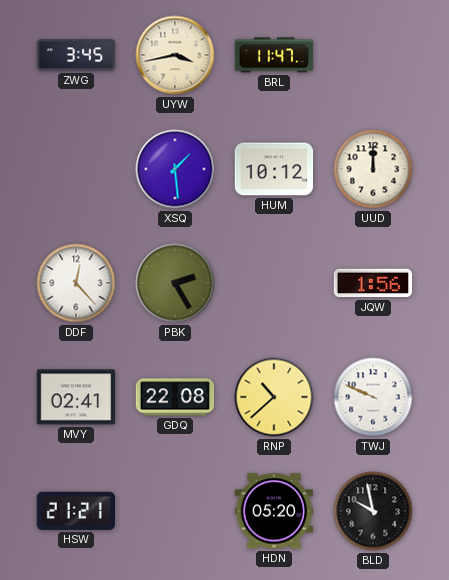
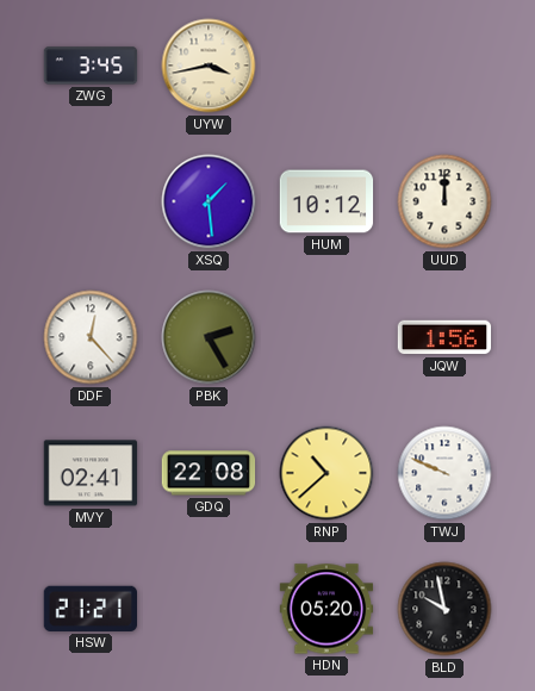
BRL: 11:47 -> none
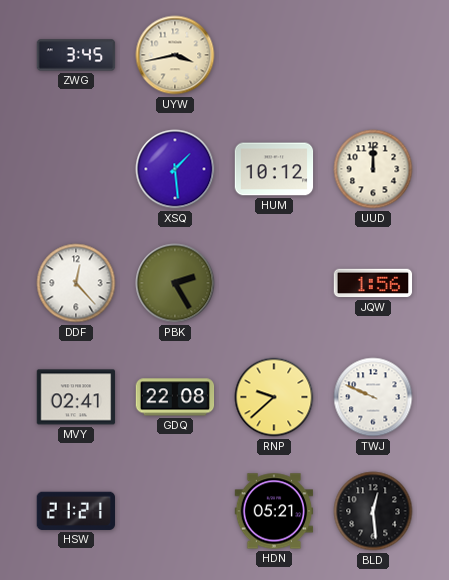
RNP: 10:38 -> 9:38
HDN: 05:20 -> 05:21
BLD: 9:58 -> 12:29
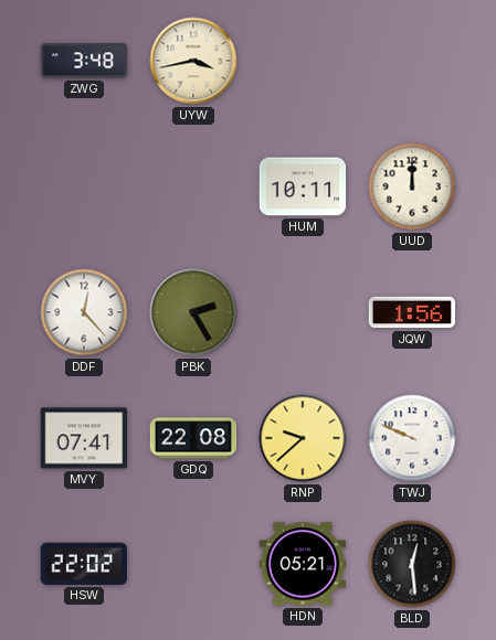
ZWG: 3:45 -> 3:48
XSQ: 1:29 -> none
HUM: 10:12 -> 10:11
MVY: 02:41 -> 07:41
HSW: 21:21 -> 22:02
